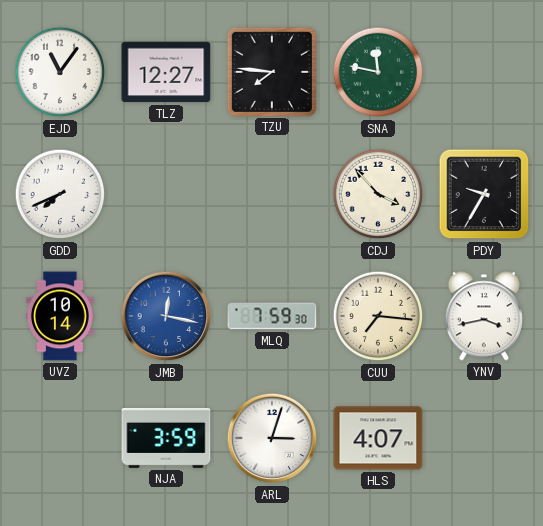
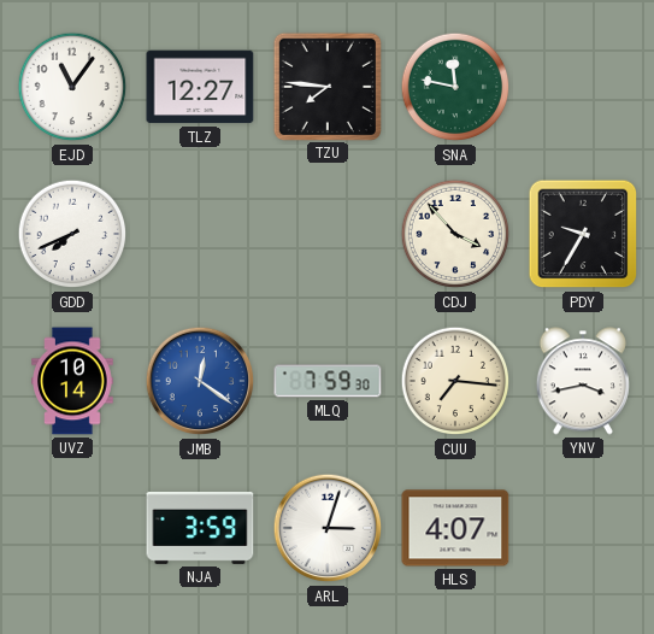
JMB: 12:17 -> 12:21
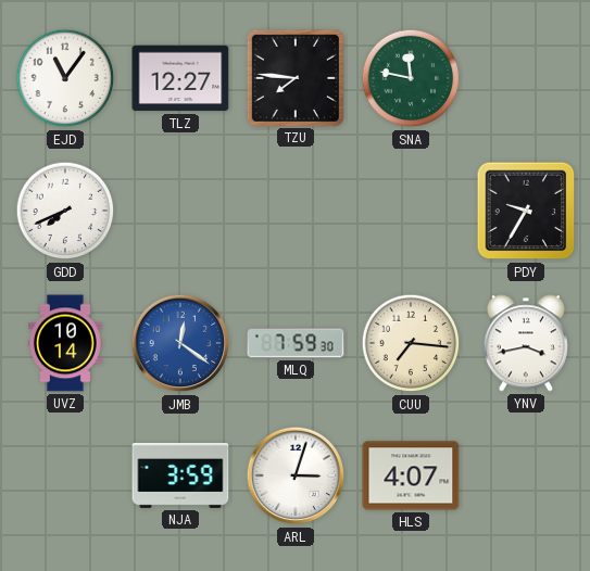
CDJ: 3:53 -> none
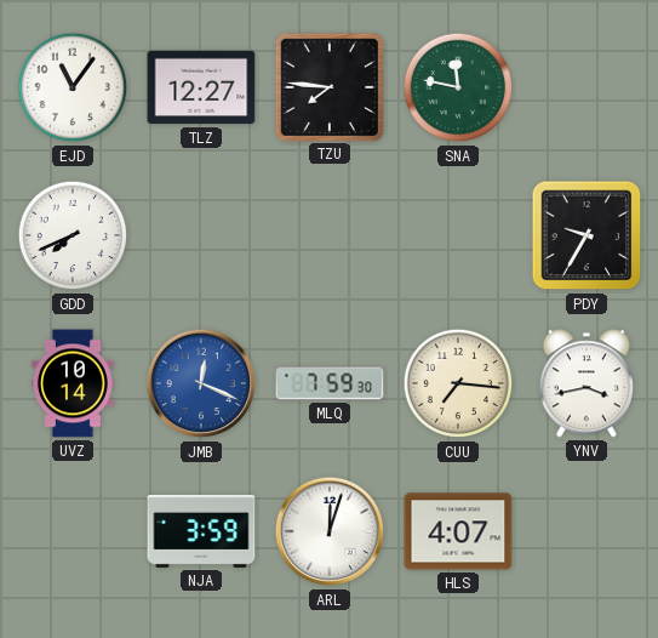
JMB: 12:21 -> 12:19
ARL: 3:03 -> 12:03
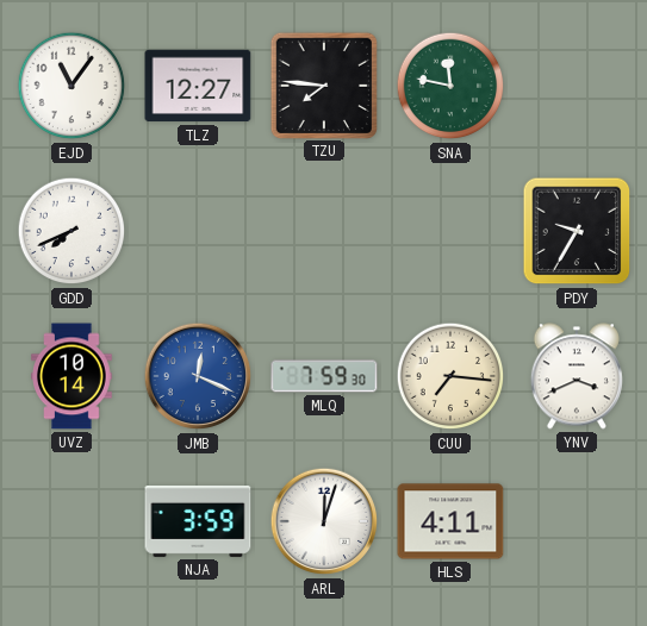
YNV: 3:43 -> 3:41
HLS: 4:07 -> 4:11
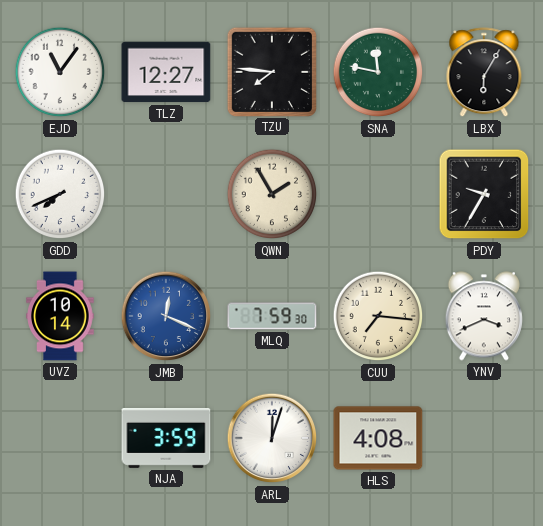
LBX: none -> 6:05
QWN: none -> 1:55
HLS: 4:11 -> 4:08
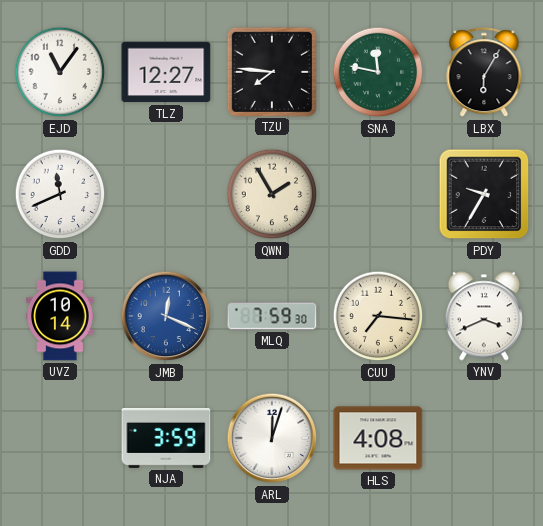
GDD: 7:41 -> 11:41
